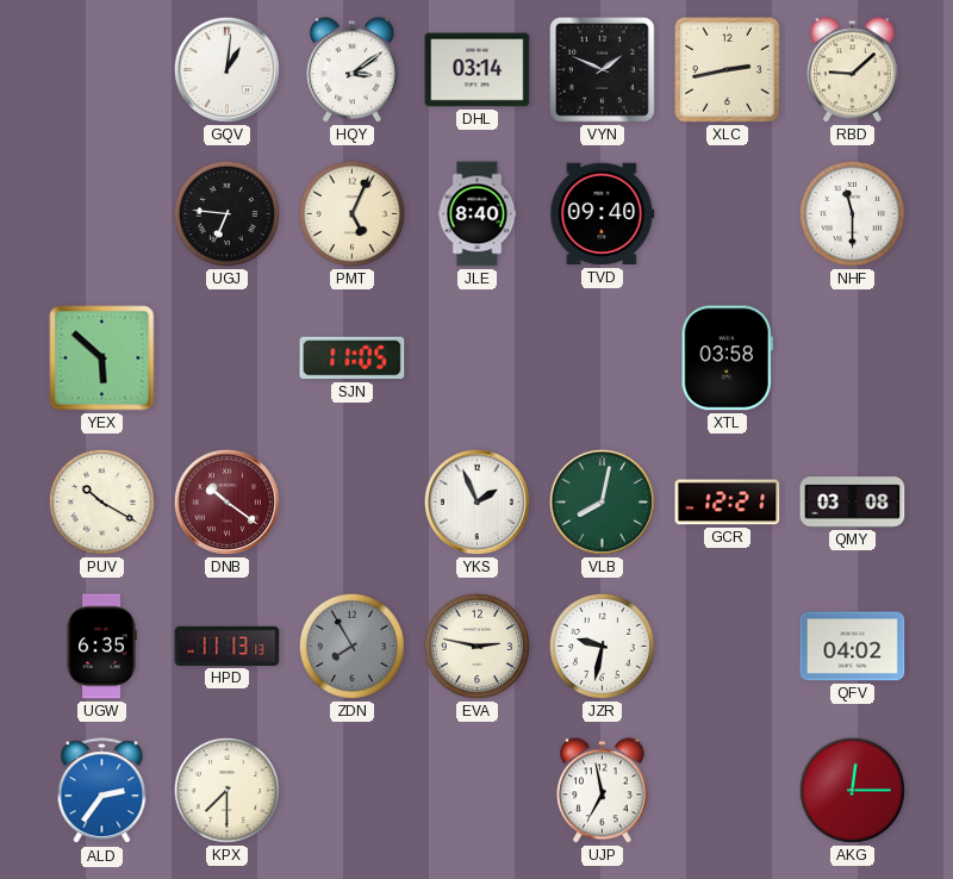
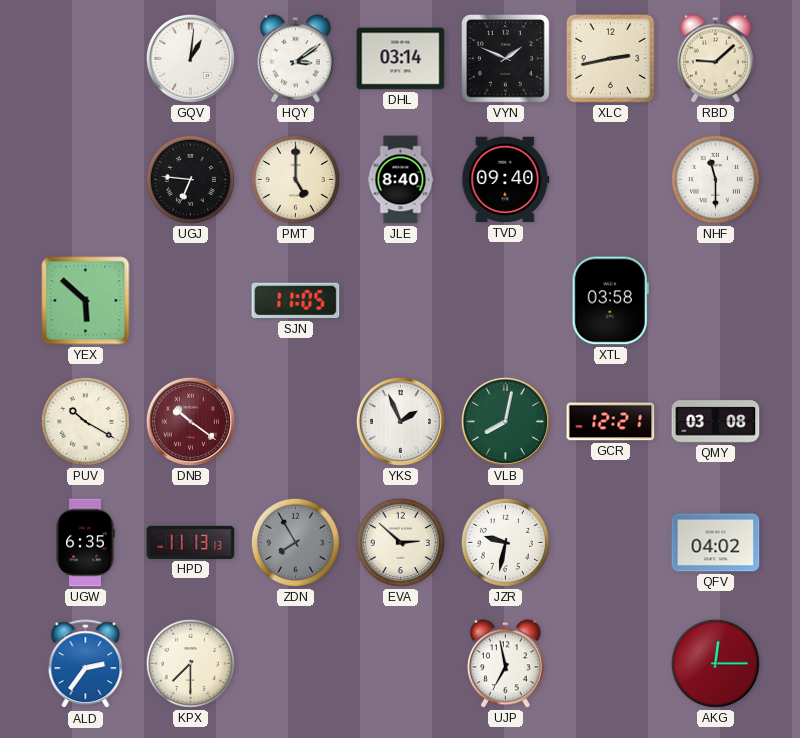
PMT: 5:04 -> 5:00
EVA: 2:47 -> 2:52
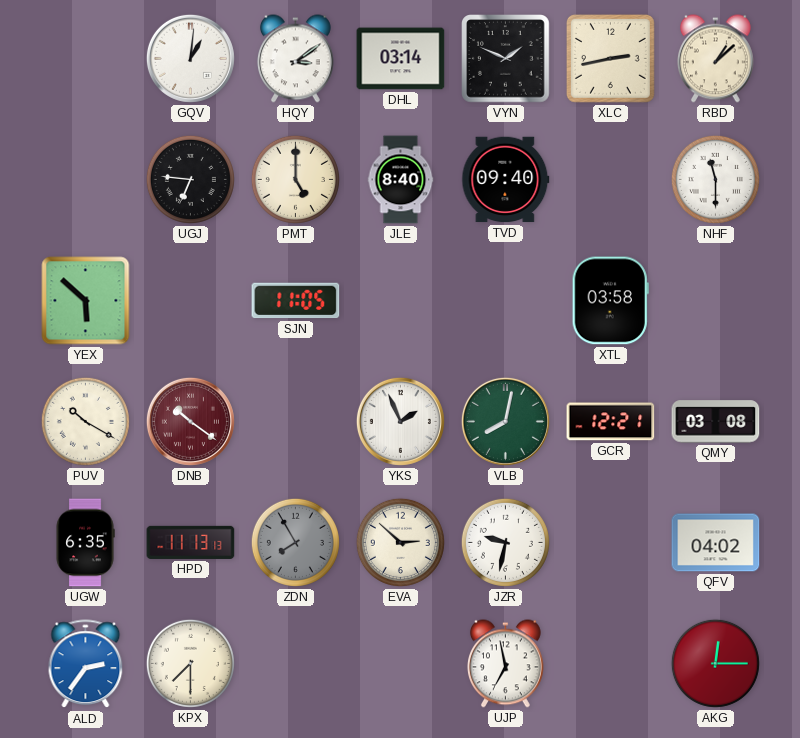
RBD: 9:08 -> 1:08
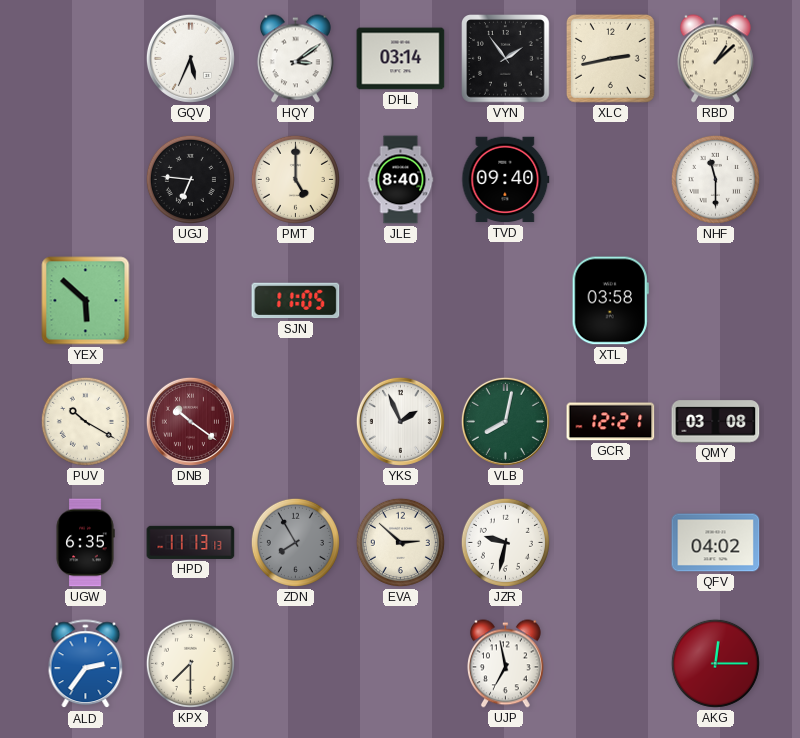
GQV: 1:01 -> 5:34
VYN: 1:49 -> 1:54
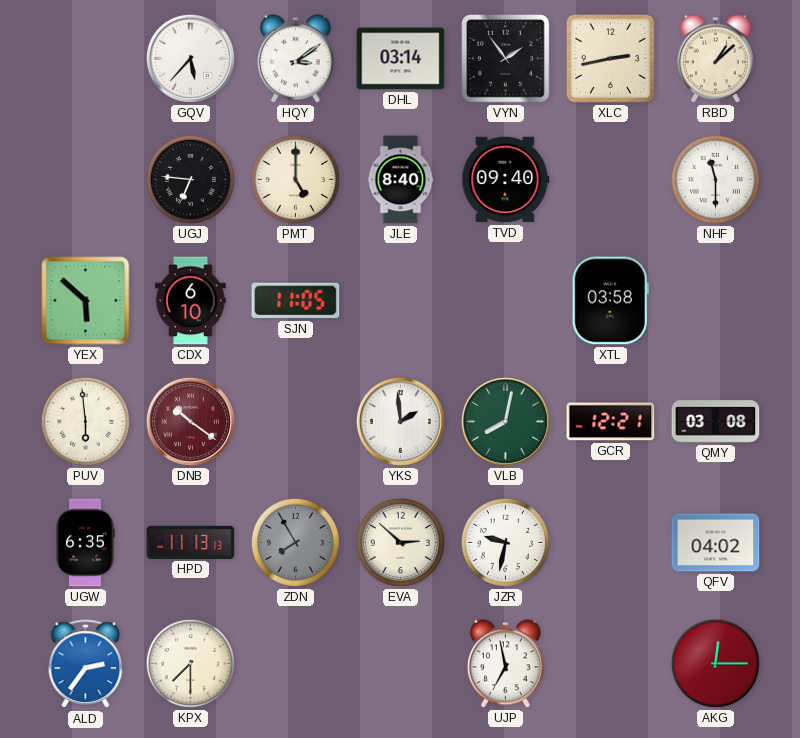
GQV: 5:34 -> 5:37
CDX: none -> 6:10
PUV: 10:20 -> 5:59
YKS: 1:56 -> 1:59
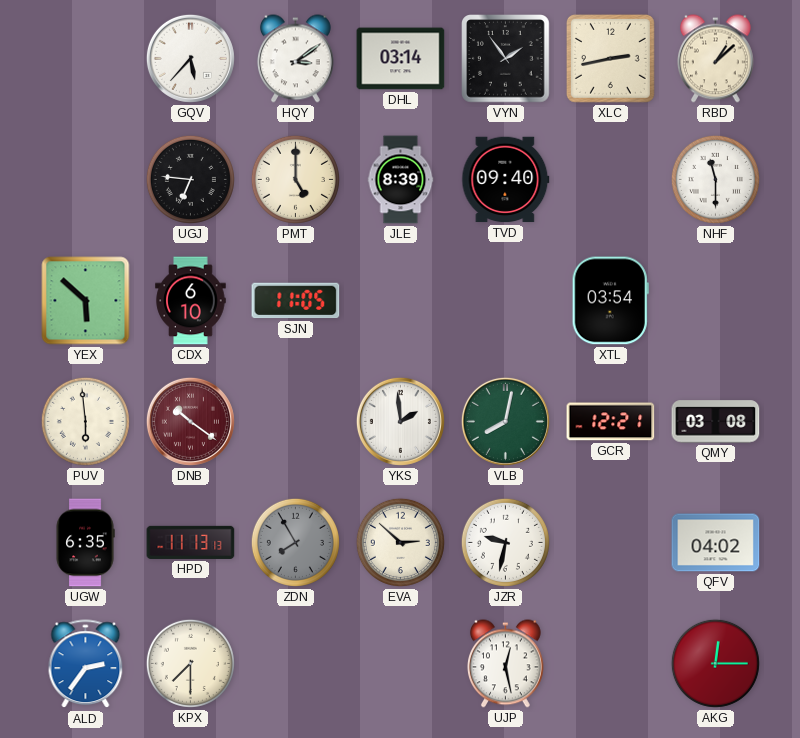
JLE: 8:40 -> 8:39
XTL: 03:58 -> 03:54
UJP: 6:58 -> 12:28
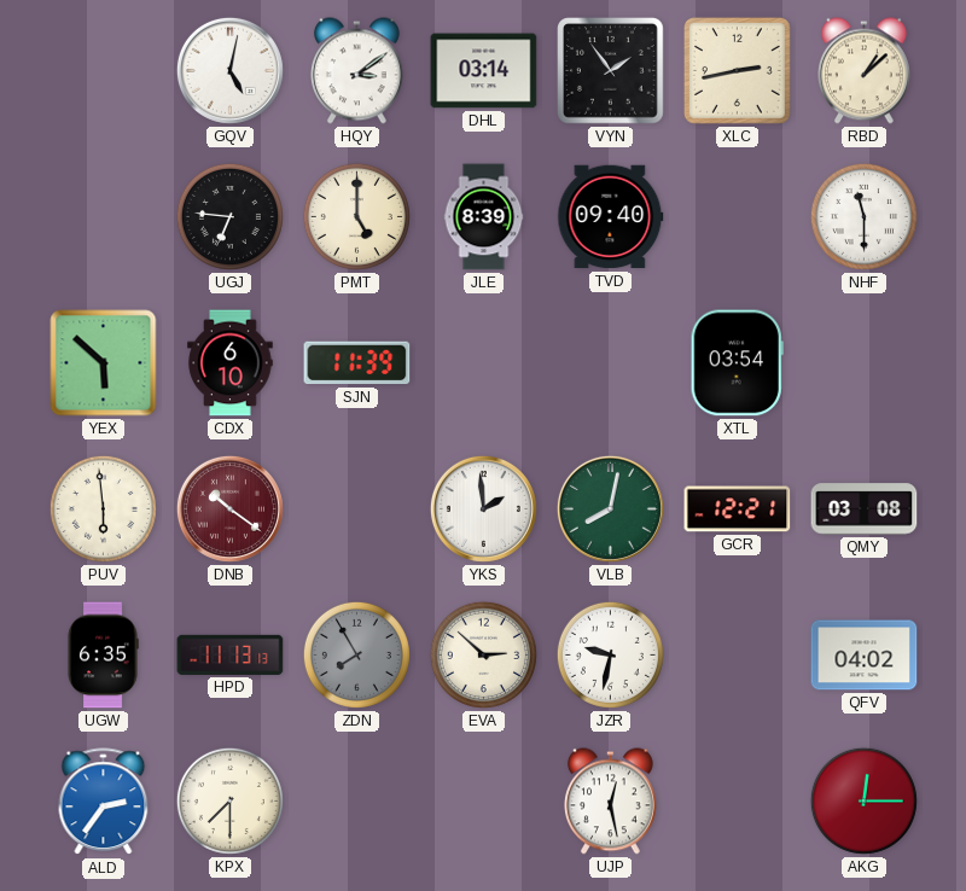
GQV: 5:37 -> 5:02
SJN: 11:05 -> 11:39
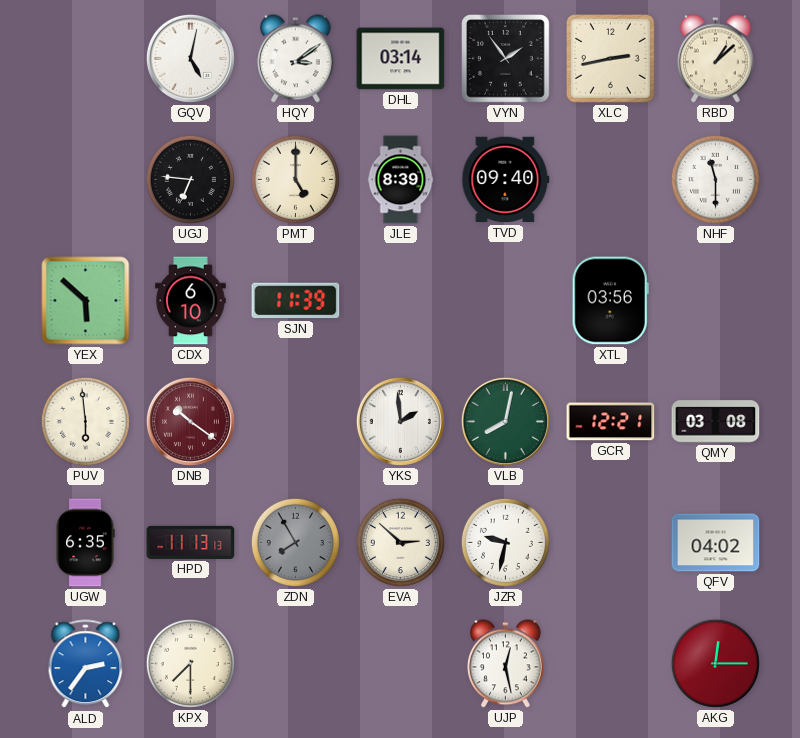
XTL: 03:54 -> 03:56
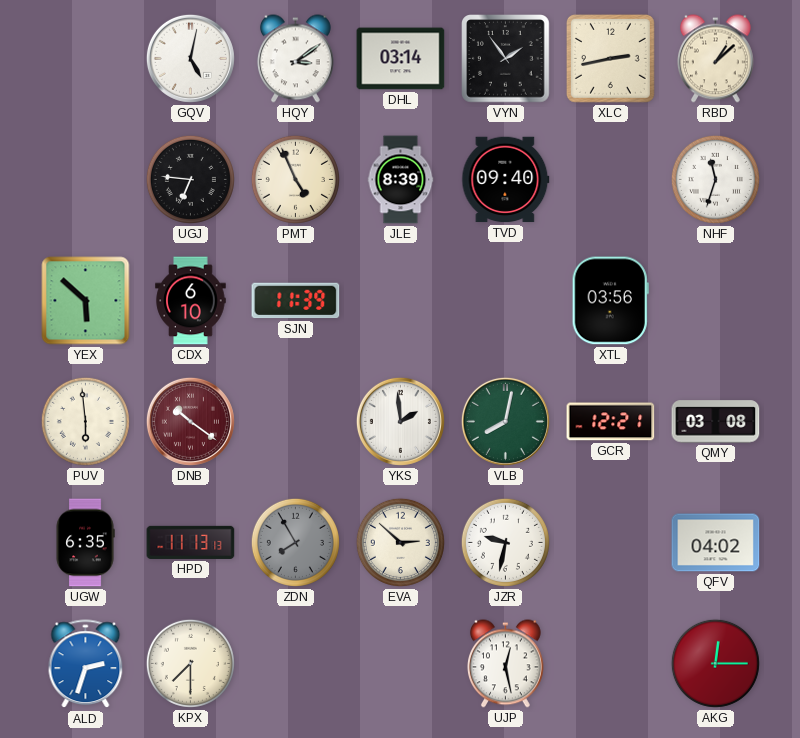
PMT: 5:00 -> 4:56
NHF: 11:30 -> 11:33
ALD: 2:36 -> 2:33
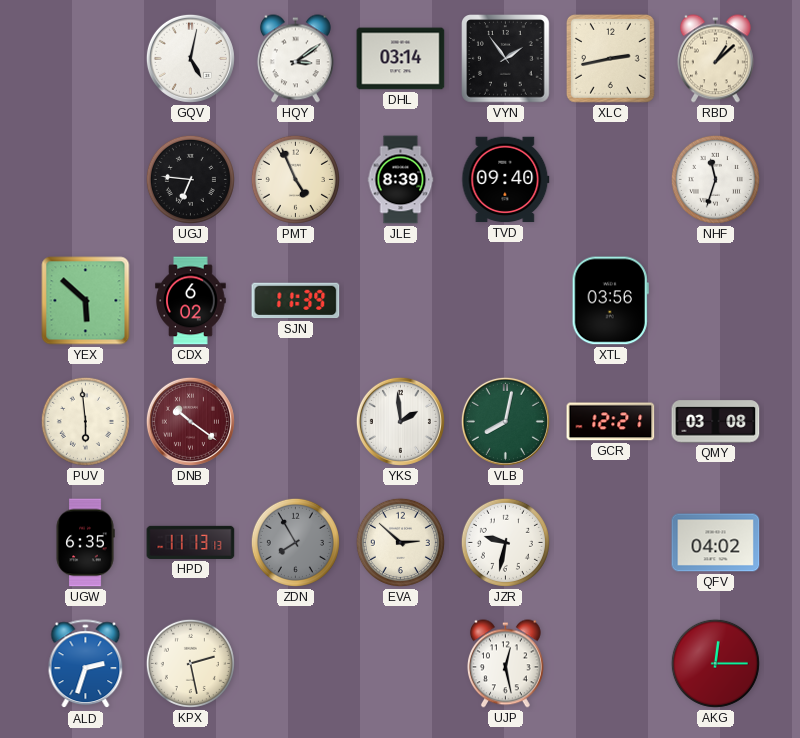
CDX: 6:10 -> 6:02
KPX: 7:30 -> 2:28
